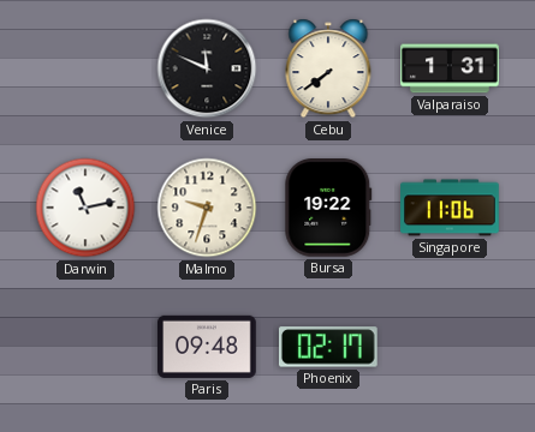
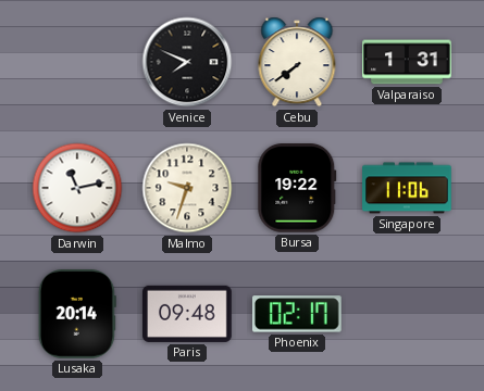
Venice: 11:49 -> 7:49
Lusaka: none -> 20:14
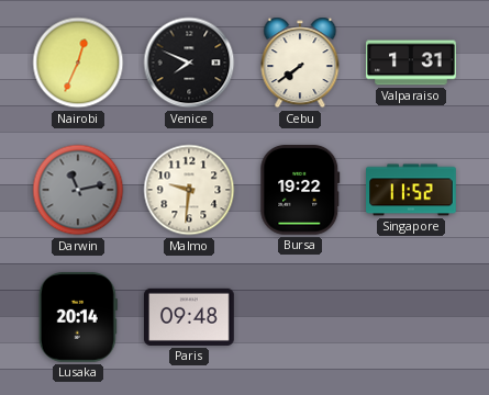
Nairobi: none -> 12:34
Darwin dial: white -> grey
Malmo: 9:33 -> 9:31
Singapore: 11:06 -> 11:52
Phoenix: 02:17 -> none
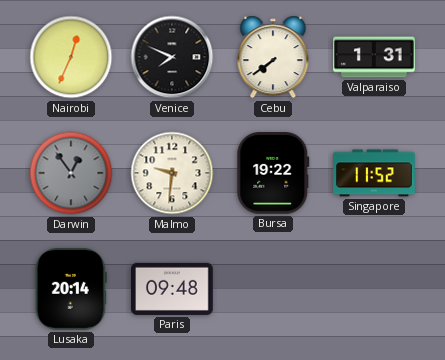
Darwin: 11:13 -> 12:54
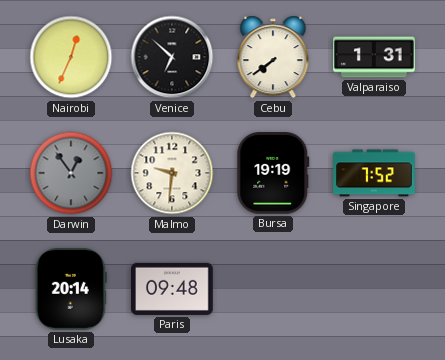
Venice: 7:49 -> 6:52
Bursa: 19:22 -> 19:19
Singapore: 11:52 -> 7:52
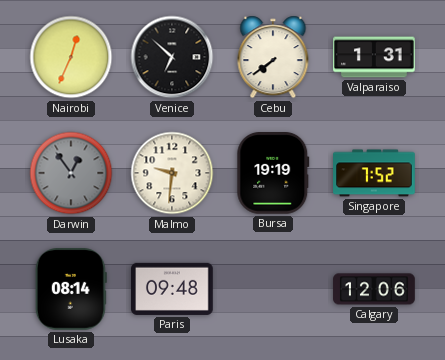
Lusaka: 20:14 -> 08:14
Calgary: none -> 12:06
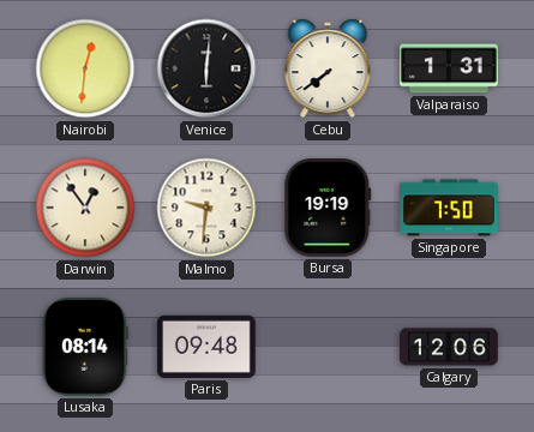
Nairobi: 12:34 -> 12:31
Venice: 6:52 -> 6:01
Darwin dial: grey -> cream
Singapore: 7:52 -> 7:50
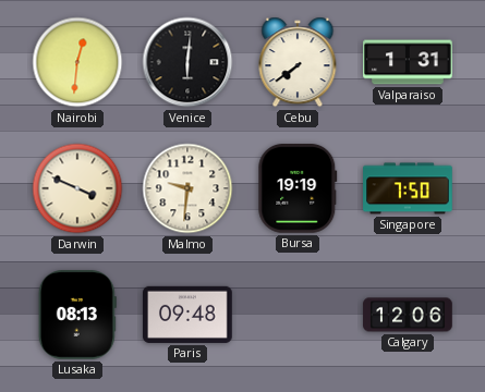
Darwin: 12:54 -> 3:49
Lusaka: 08:14 -> 08:13
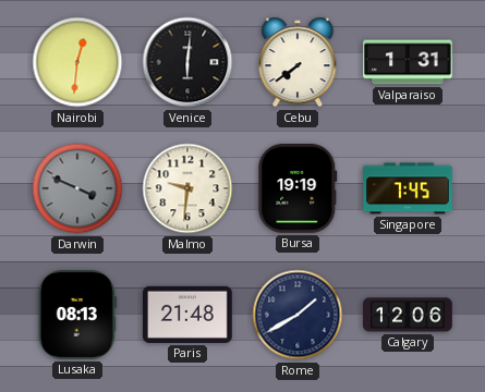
Darwin dial: cream -> grey
Singapore: 7:50 -> 7:45
Paris: 09:48 -> 21:48
Rome: none -> 1:40
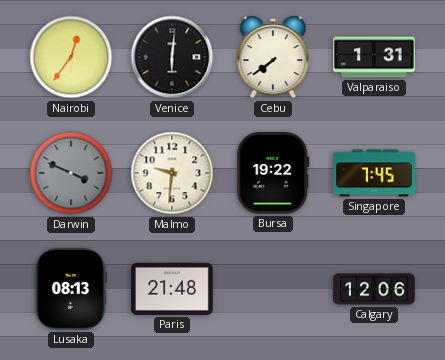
Nairobi: 12:31 -> 12:36
Bursa: 19:19 -> 19:22
Rome: 1:40 -> none
